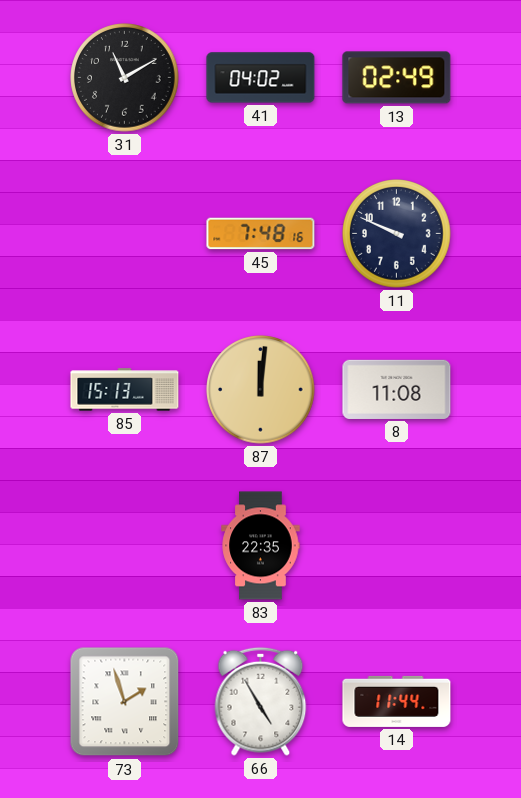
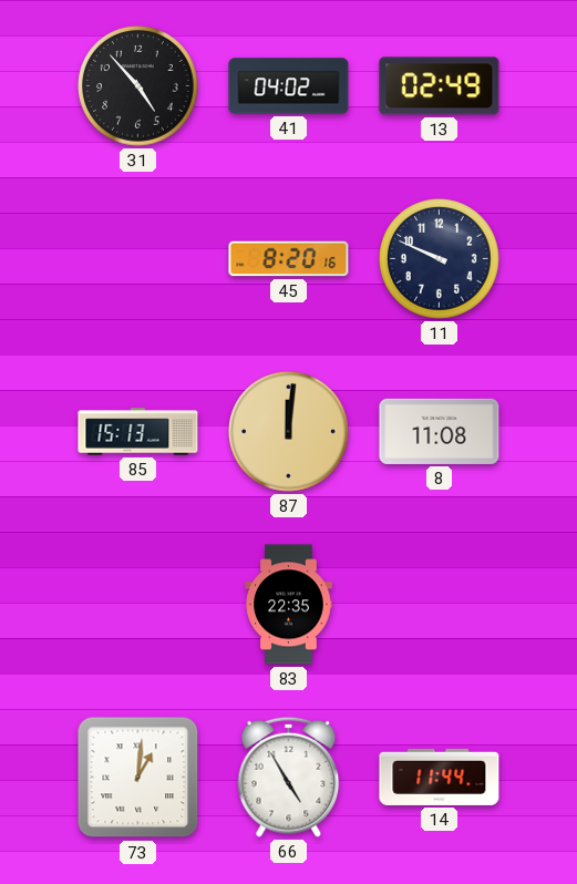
31: 11:10 -> 4:53
45: 7:48 -> 8:20
73: 1:57 -> 1:01
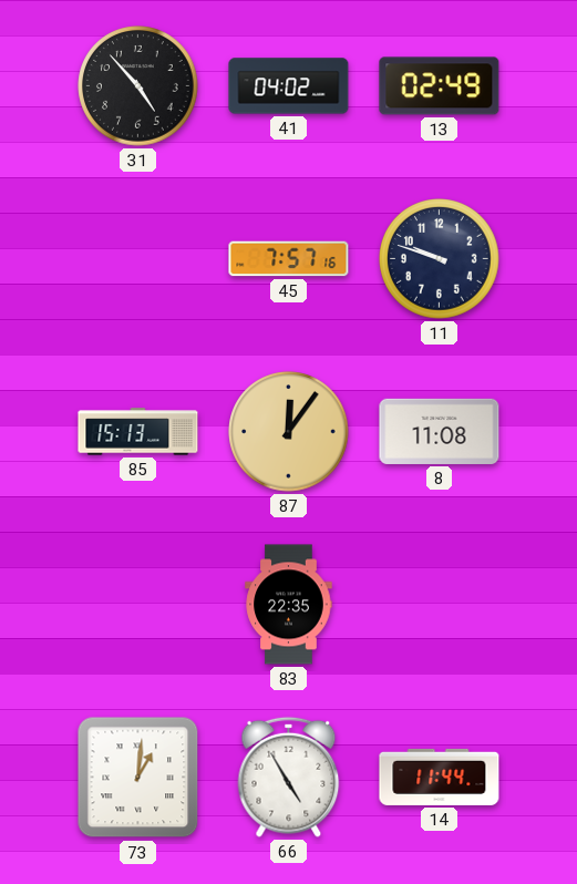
45: 8:20 -> 7:57
11: 9:49 -> 9:48
87: 12:01 -> 12:06
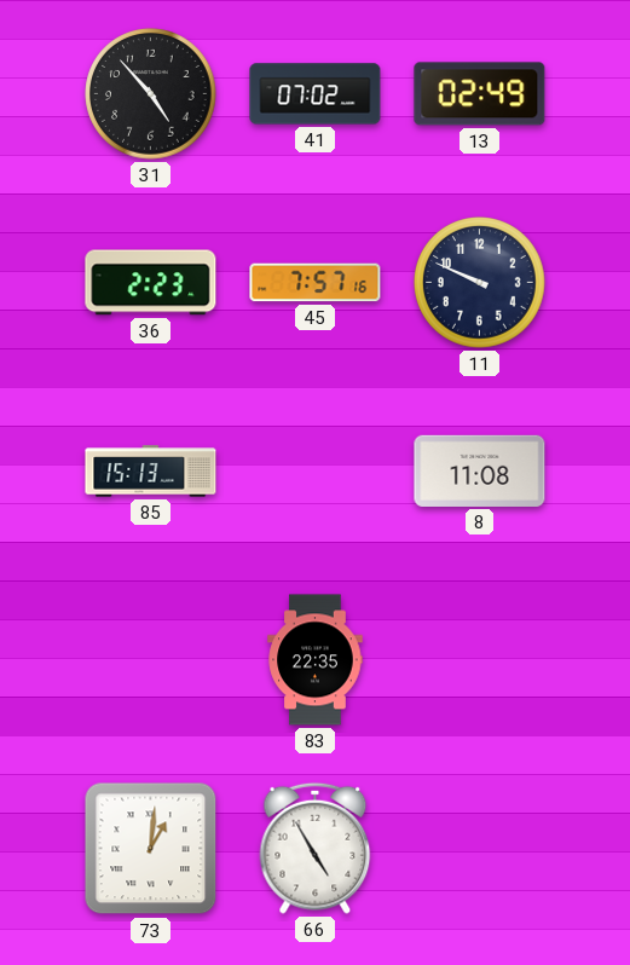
41: 04:02 -> 07:02
36: none -> 2:23
11: 9:48 -> 9:49
87: 12:06 -> none
14: 11:44 -> none
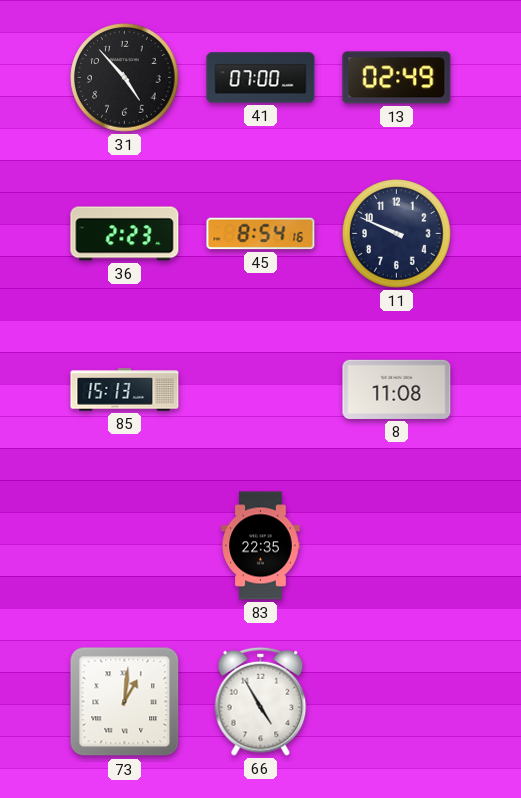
41: 07:02 -> 07:00
45: 7:57 -> 8:54
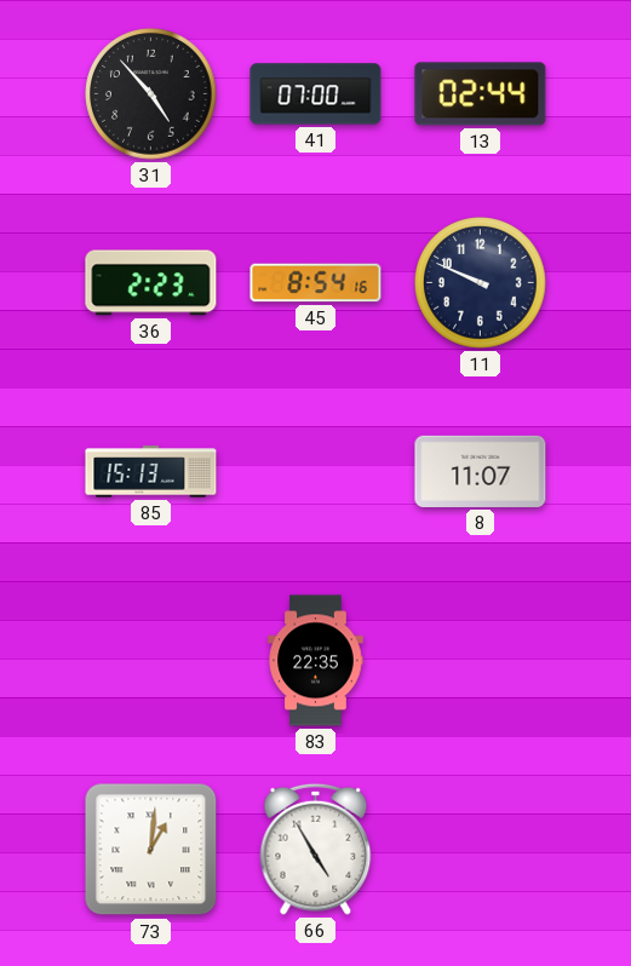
13: 02:49 -> 02:44
8: 11:08 -> 11:07
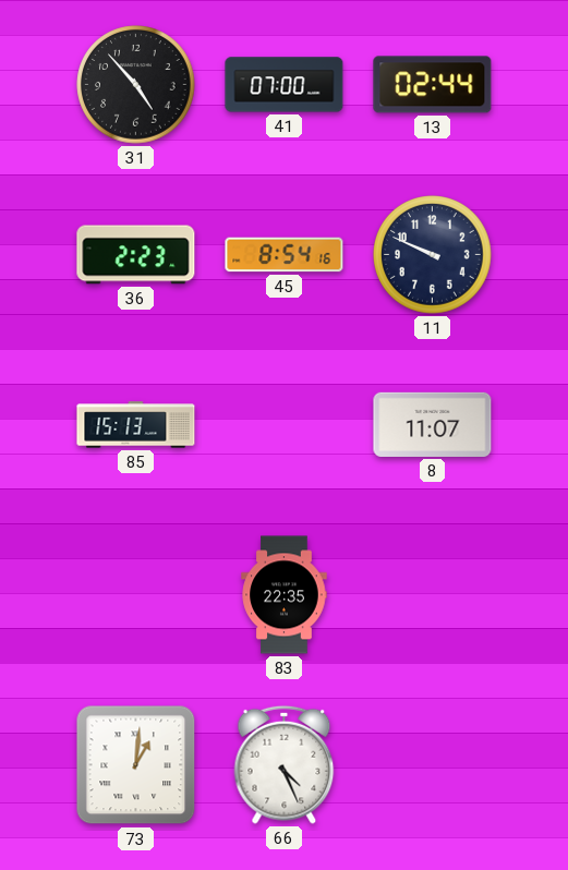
66: 4:55 -> 4:26
